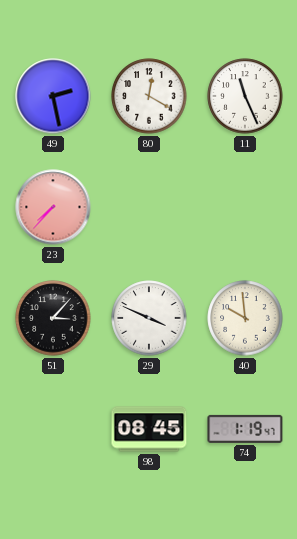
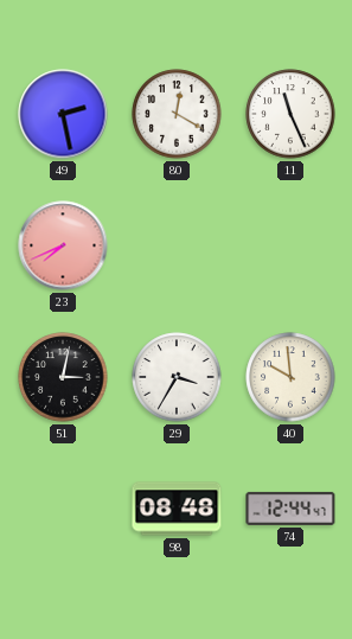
23: 7:37 -> 7:41
51: 3:07 -> 3:02
29: 3:49 -> 3:35
98: 08:45 -> 08:48
74: 1:19 -> 12:44
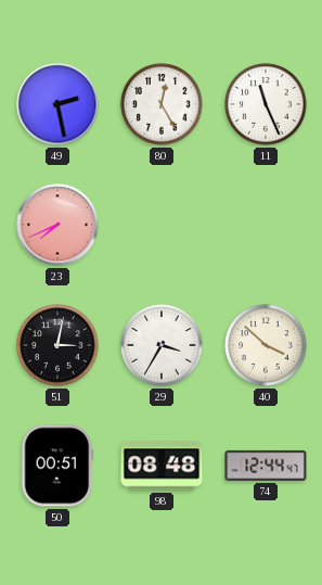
80: 12:20 -> 12:25
40: 9:59 -> 3:52
50: none -> 00:51
